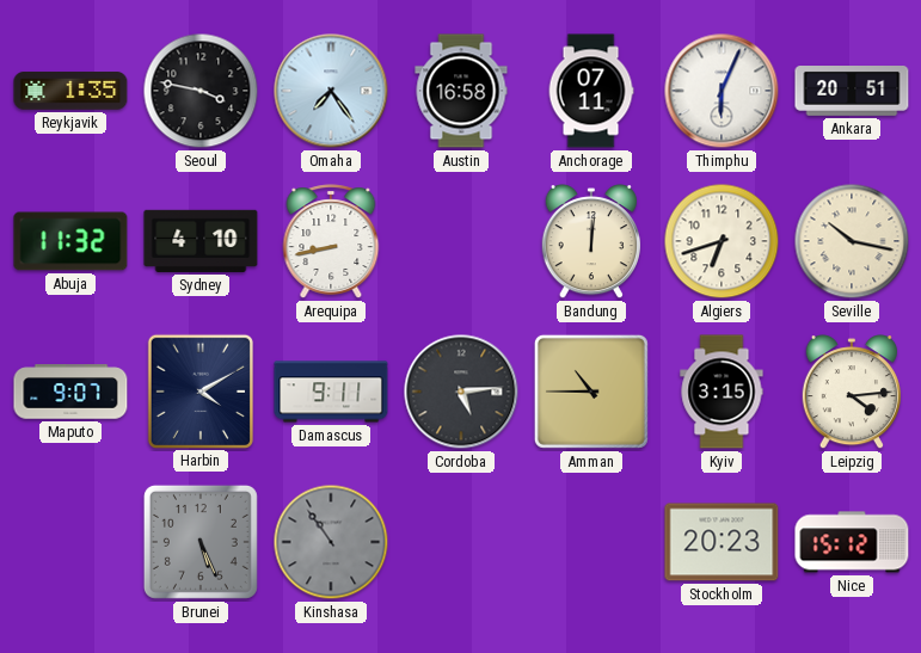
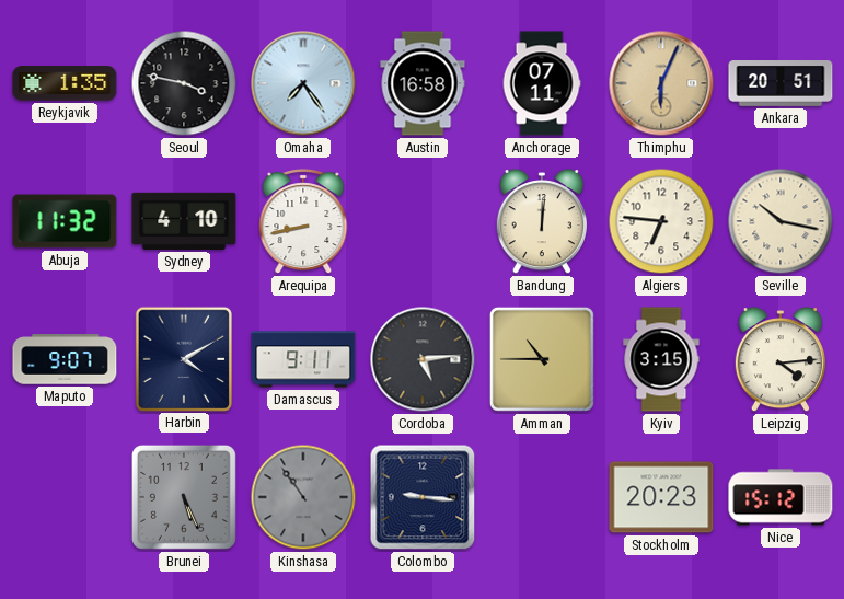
Thimphu dial: white -> champagne
Algiers: 6:42 -> 6:46
Colombo: none -> 9:16
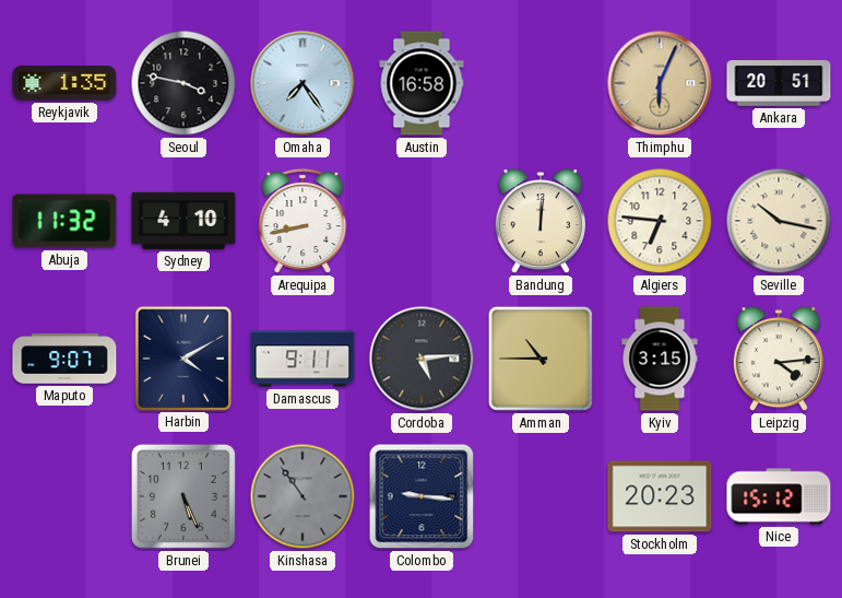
Anchorage: 07:11 -> none
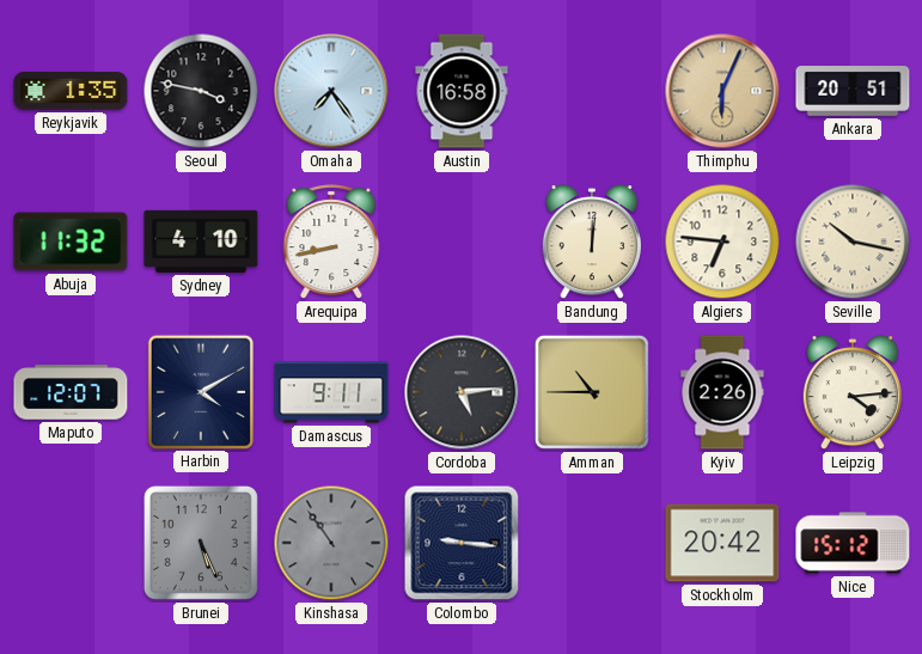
Maputo: 9:07 -> 12:07
Kyiv: 3:15 -> 2:26
Stockholm: 20:23 -> 20:42
